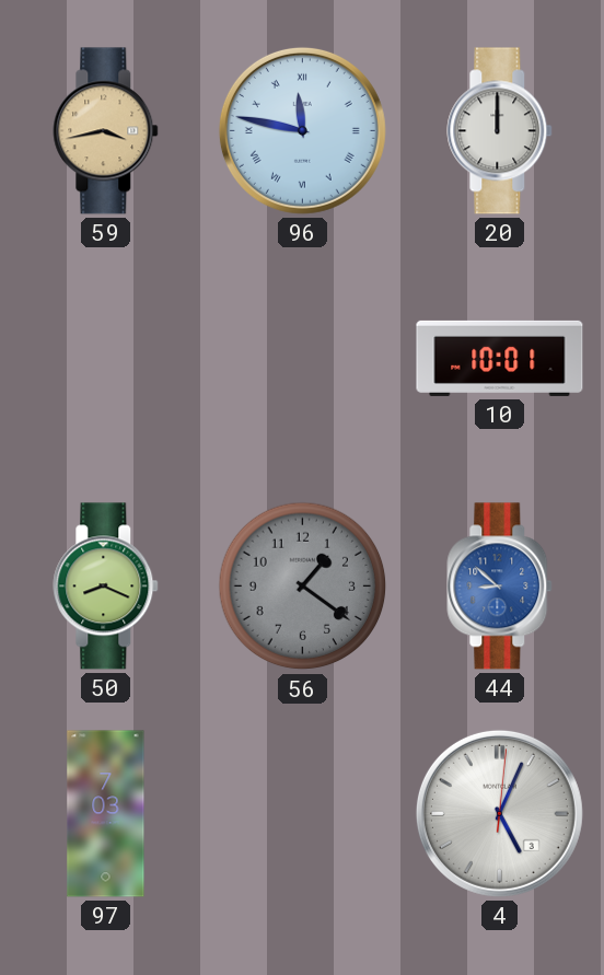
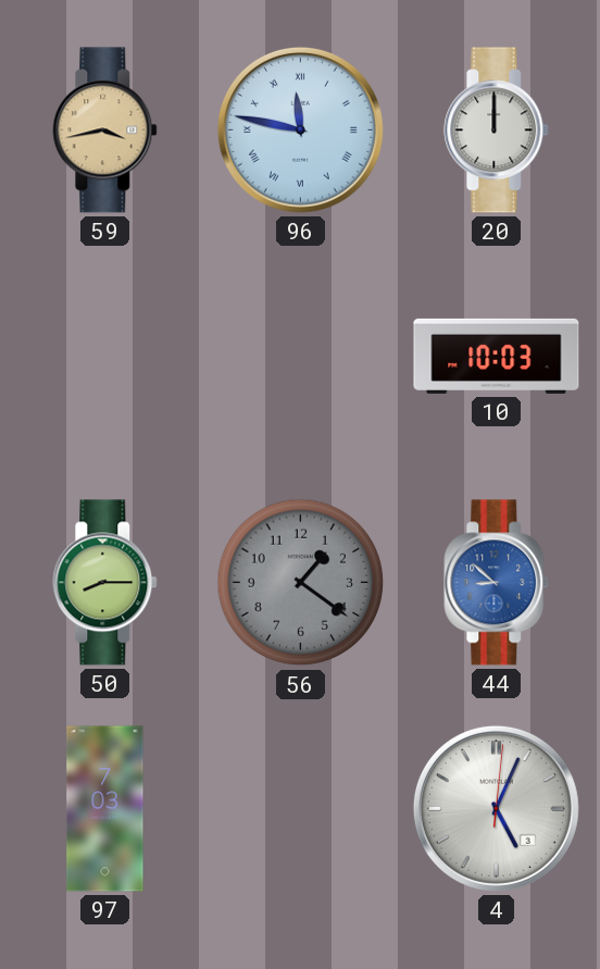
10: 10:01 -> 10:03
50: 8:19 -> 8:15
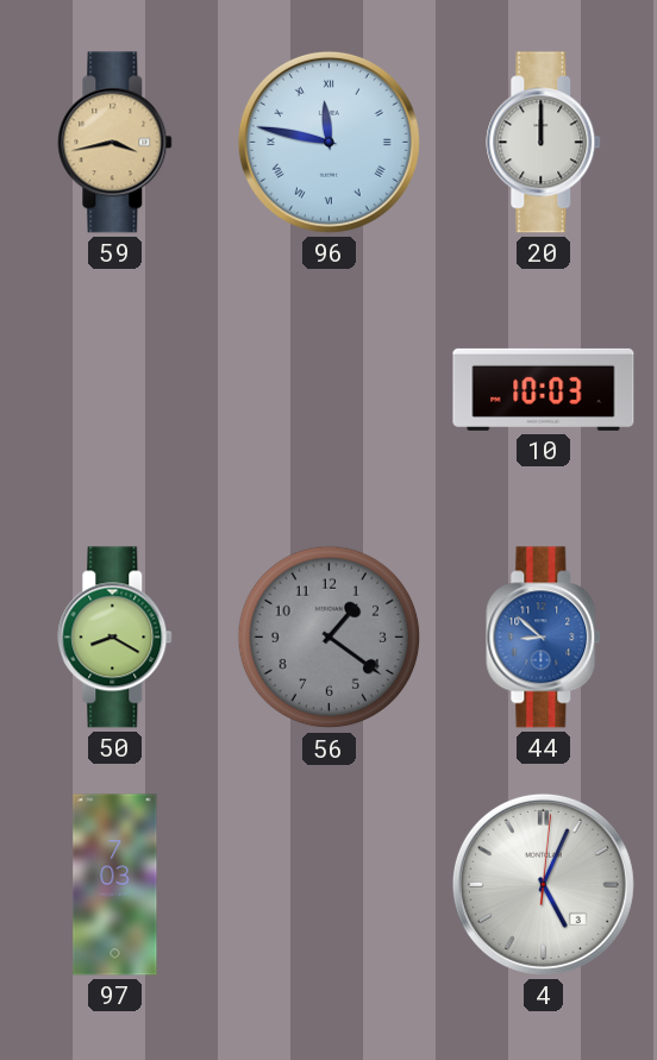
50: 8:15 -> 8:20
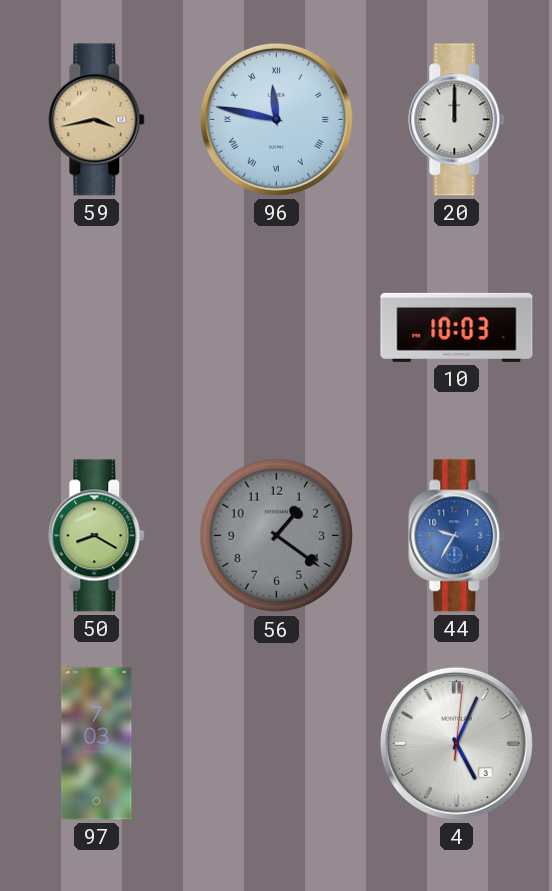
44: 8:52 -> 9:35
